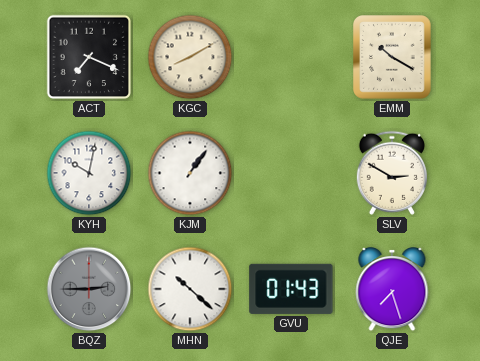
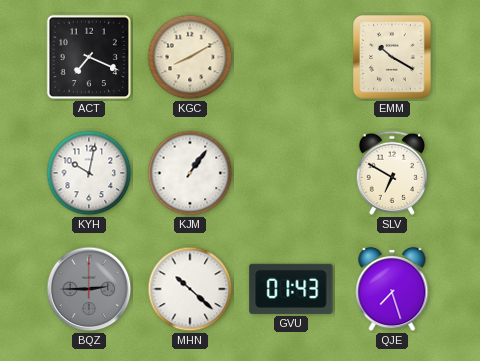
SLV: 2:50 -> 6:50
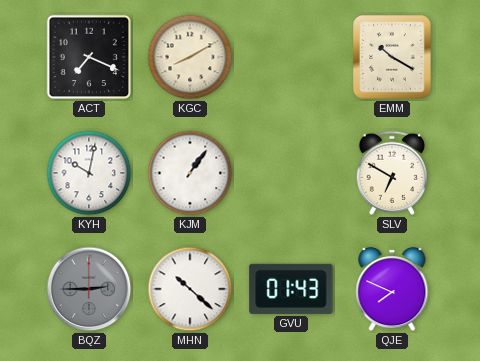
QJE: 7:27 -> 7:49
